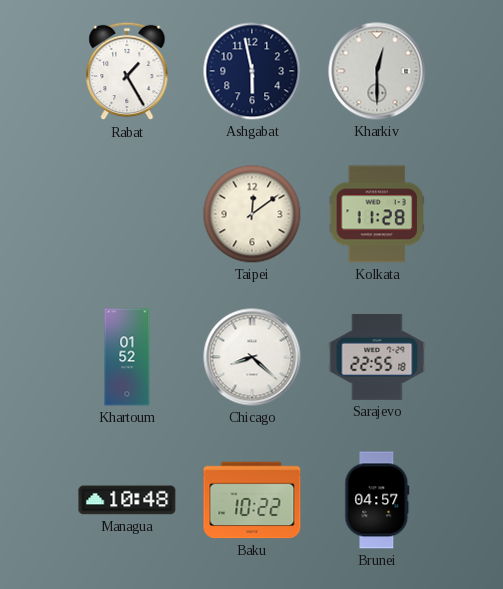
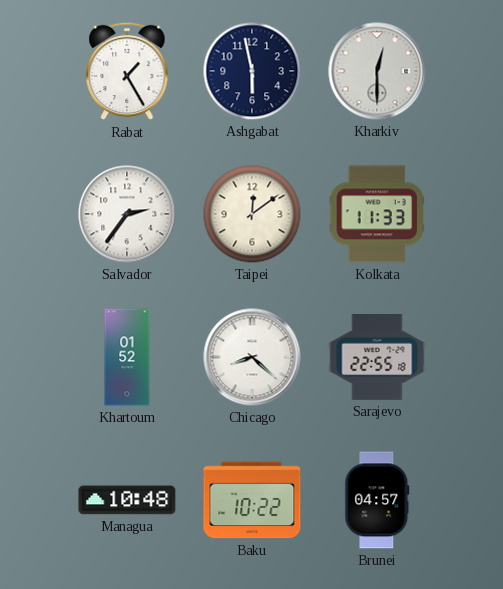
Salvador: none -> 2:36
Kolkata: 11:28 -> 11:33
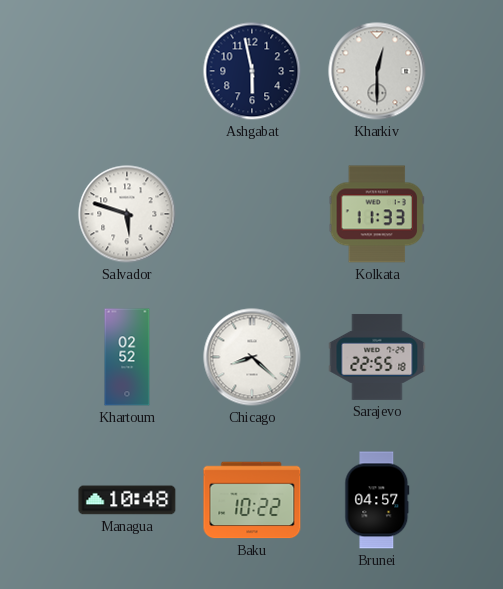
Rabat: 1:25 -> none
Salvador: 2:36 -> 5:48
Taipei: 12:09 -> none
Khartoum: 01:52 -> 02:52
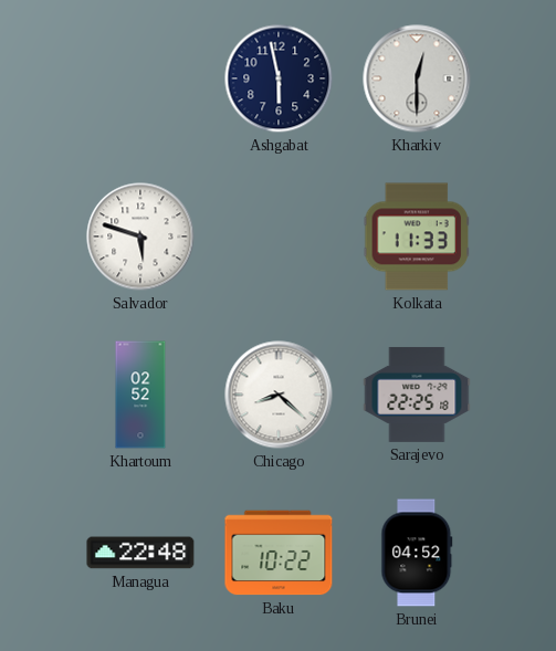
Sarajevo: 22:55 -> 22:25
Managua: 10:48 -> 22:48
Brunei: 04:57 -> 04:52
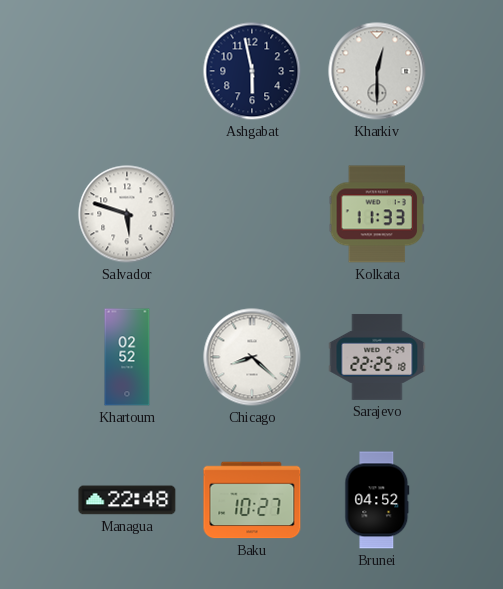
Baku: 10:22 -> 10:27
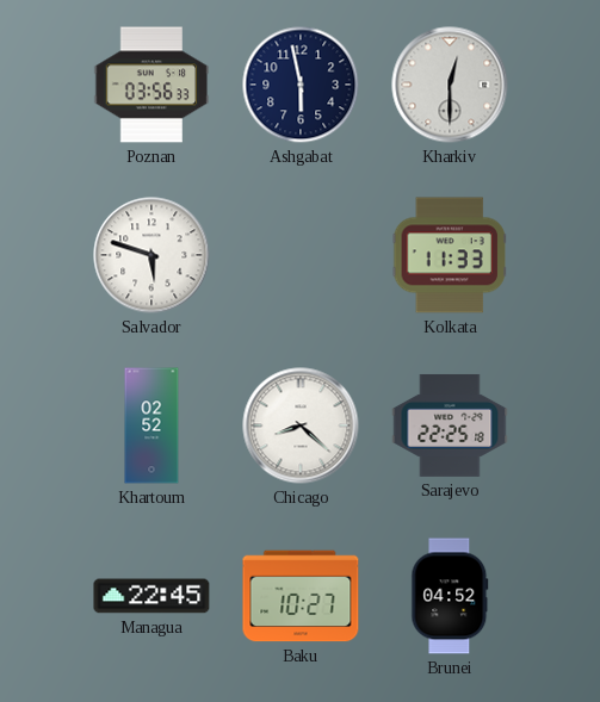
Poznan: none -> 03:56
Managua: 22:48 -> 22:45
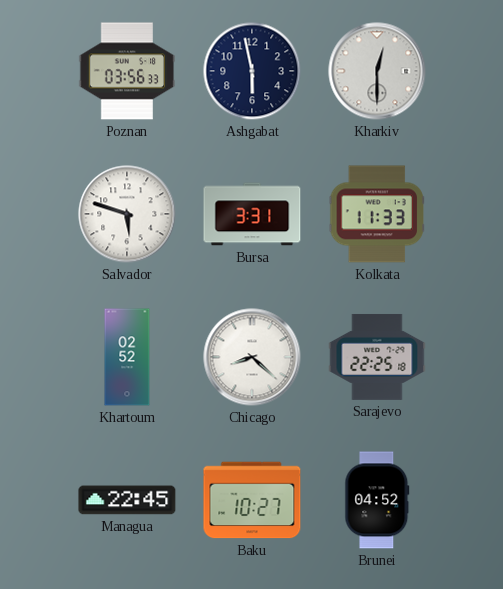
Bursa: none -> 3:31
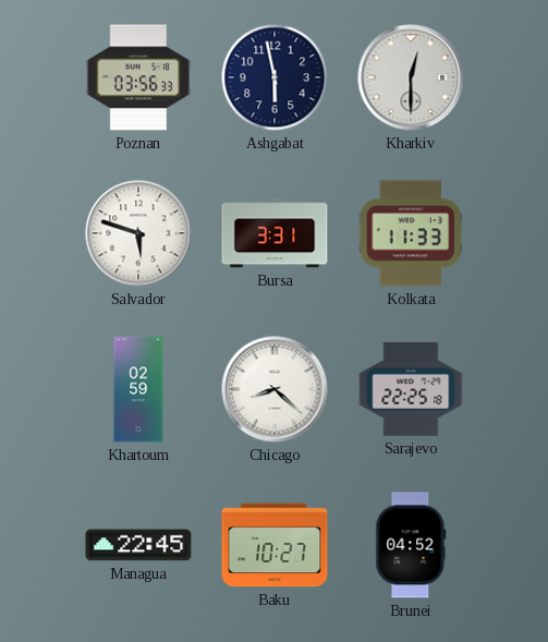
Khartoum: 02:52 -> 02:59
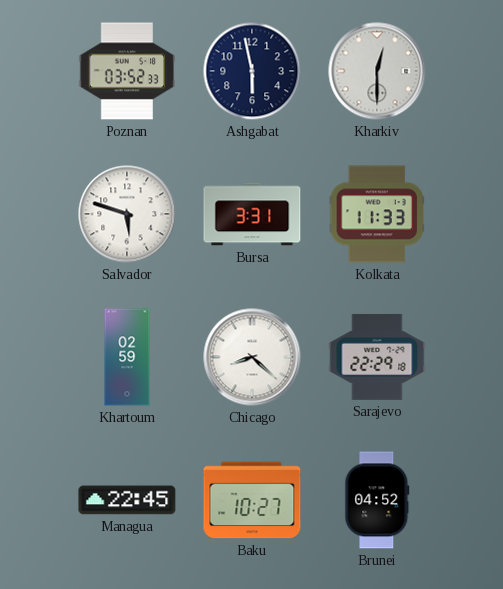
Poznan: 03:56 -> 03:52
Sarajevo: 22:25 -> 22:29
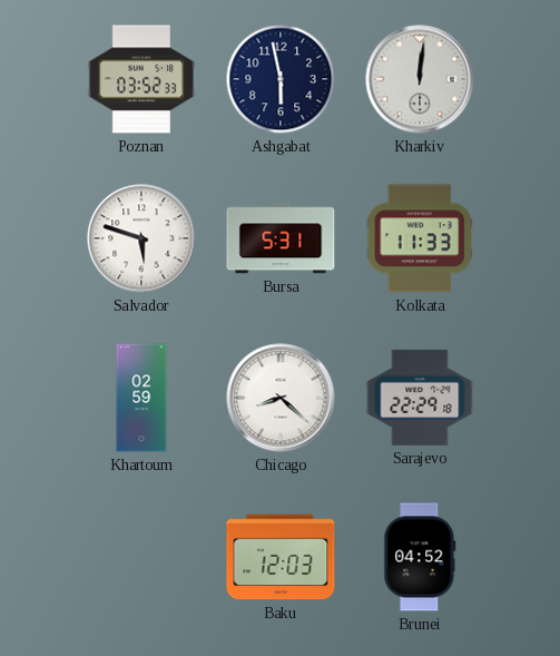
Kharkiv: 12:30 -> 12:01
Bursa: 3:31 -> 5:31
Managua: 22:45 -> none
Baku: 10:27 -> 12:03
